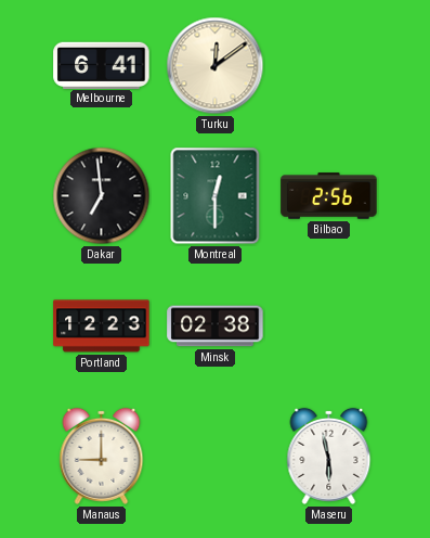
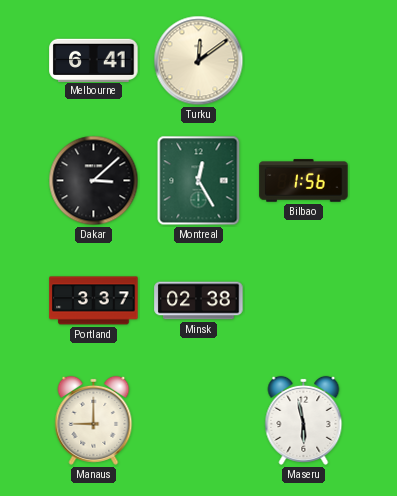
Dakar: 6:59 -> 3:08
Montreal: 12:30 -> 12:25
Bilbao: 2:56 -> 1:56
Portland: 12:23 -> 3:37
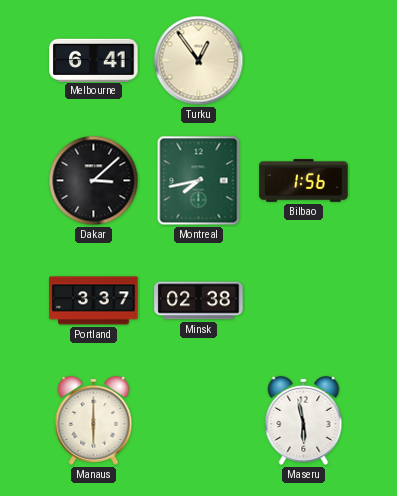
Turku: 12:09 -> 12:54
Montreal: 12:25 -> 7:43
Manaus: 9:00 -> 6:00
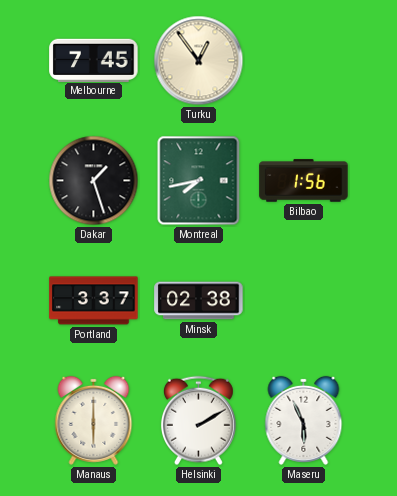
Melbourne: 6:41 -> 7:45
Dakar: 3:08 -> 1:27
Helsinki: none -> 2:10
Maseru: 5:58 -> 5:56
